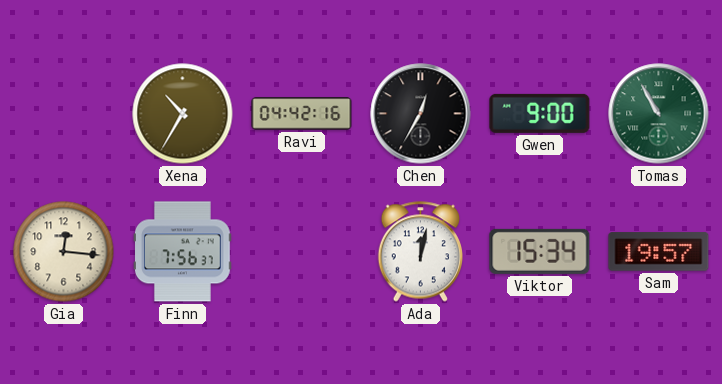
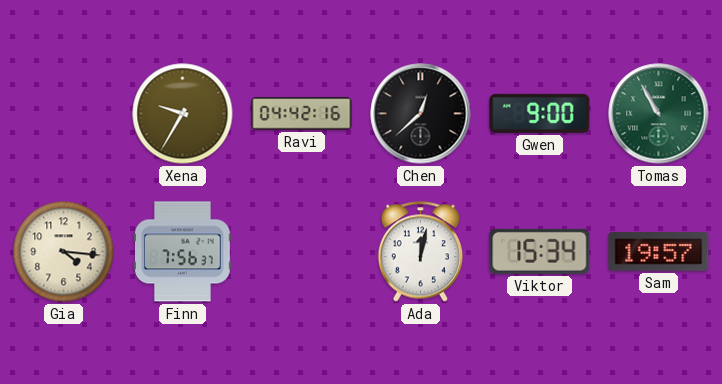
Xena: 10:35 -> 9:35
Chen: 12:35 -> 12:38
Gia: 12:16 -> 4:16
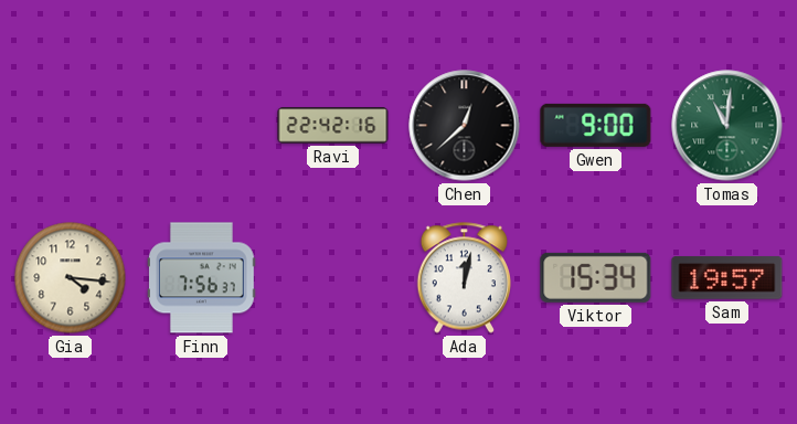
Xena: 9:35 -> none
Ravi: 04:42 -> 22:42
Tomas: 10:55 -> 11:01
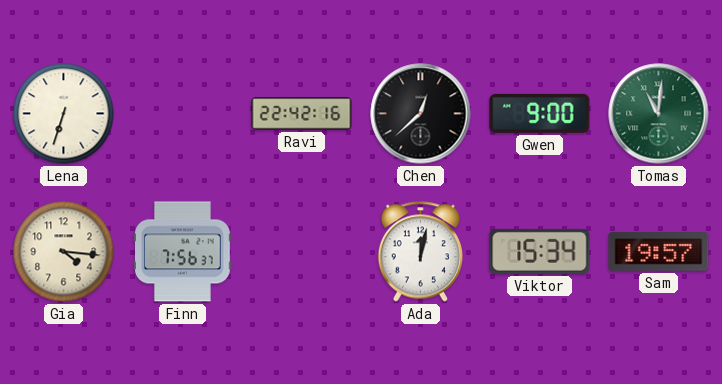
Lena: none -> 6:33
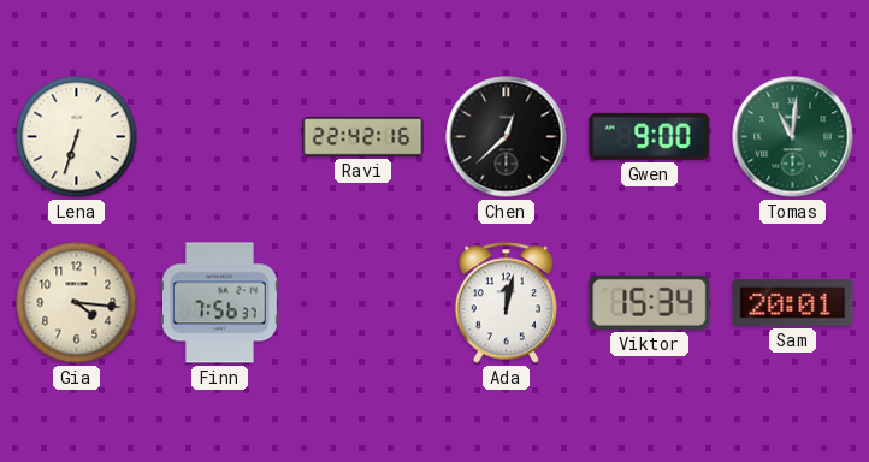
Sam: 19:57 -> 20:01
